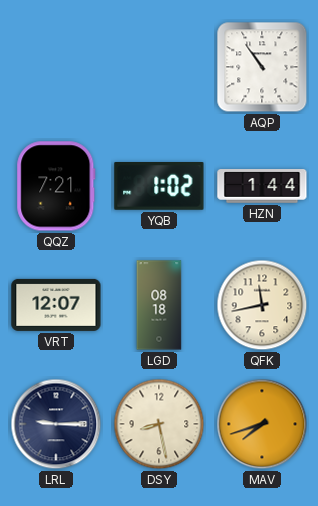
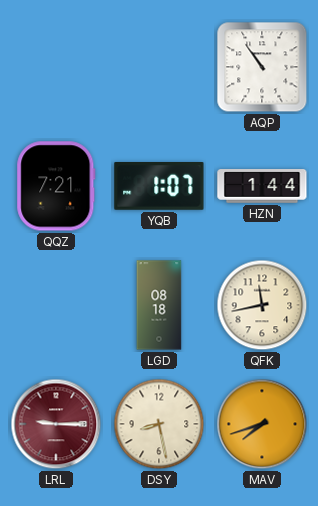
YQB: 1:02 -> 1:07
VRT: 12:07 -> none
LRL dial: navy -> burgundy
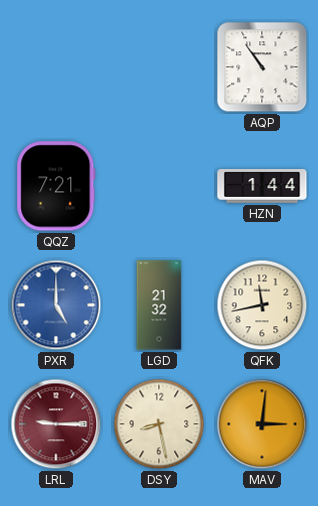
YQB: 1:07 -> none
PXR: none -> 5:00
LGD: 08:18 -> 21:32
MAV: 7:42 -> 3:01
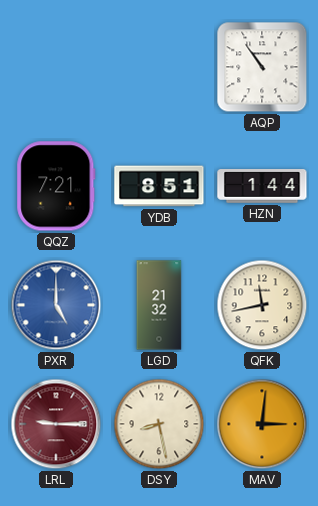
YDB: none -> 8:51
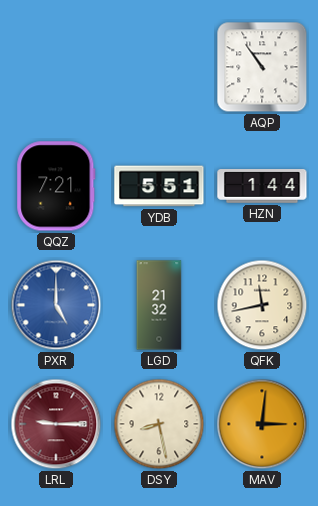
YDB: 8:51 -> 5:51
